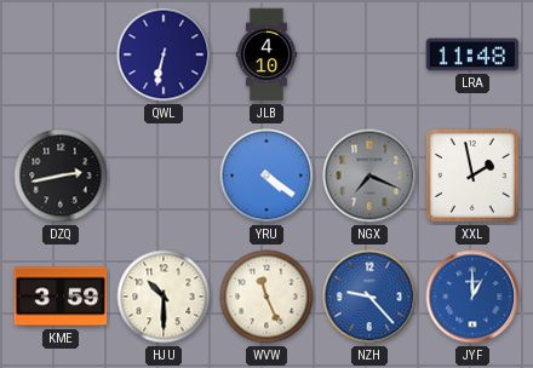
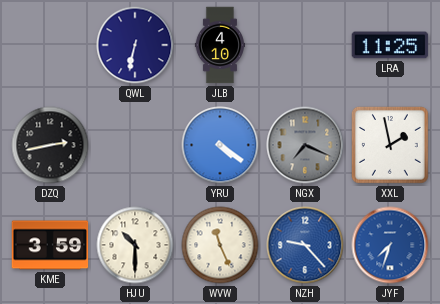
LRA: 11:48 -> 11:25
JYF: 1:00 -> 7:33
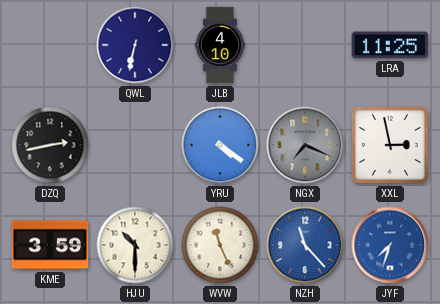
XXL: 1:58 -> 2:58
NZH: 9:23 -> 11:23
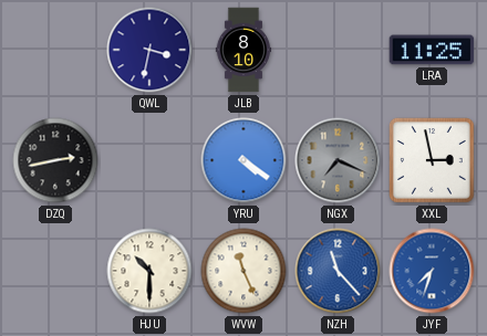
QWL: 6:32 -> 3:32
JLB: 4:10 -> 8:10
KME: 3:59 -> none
